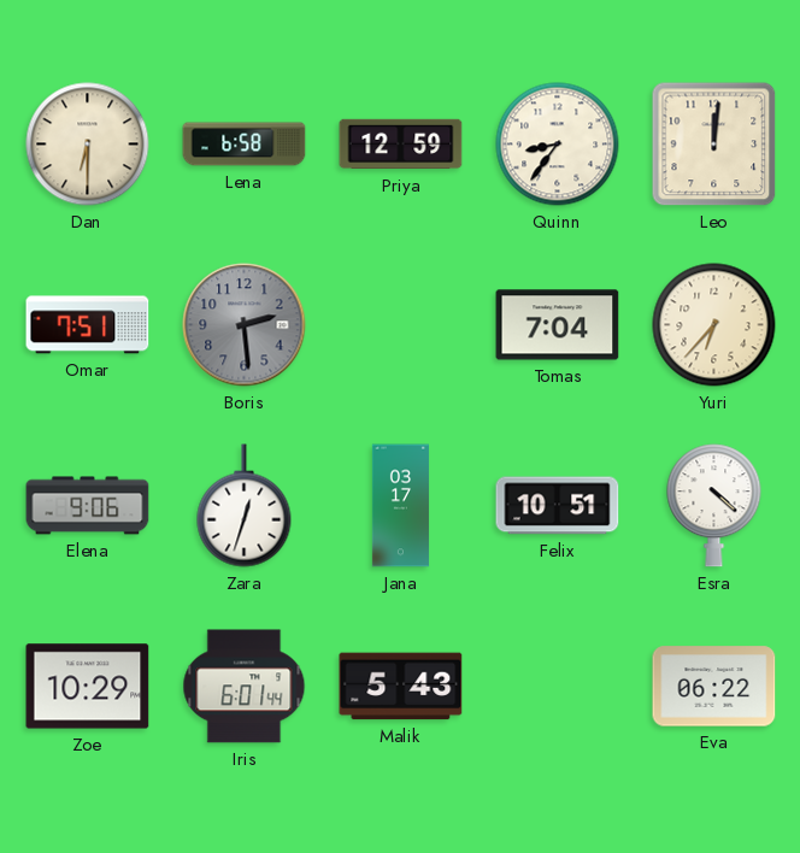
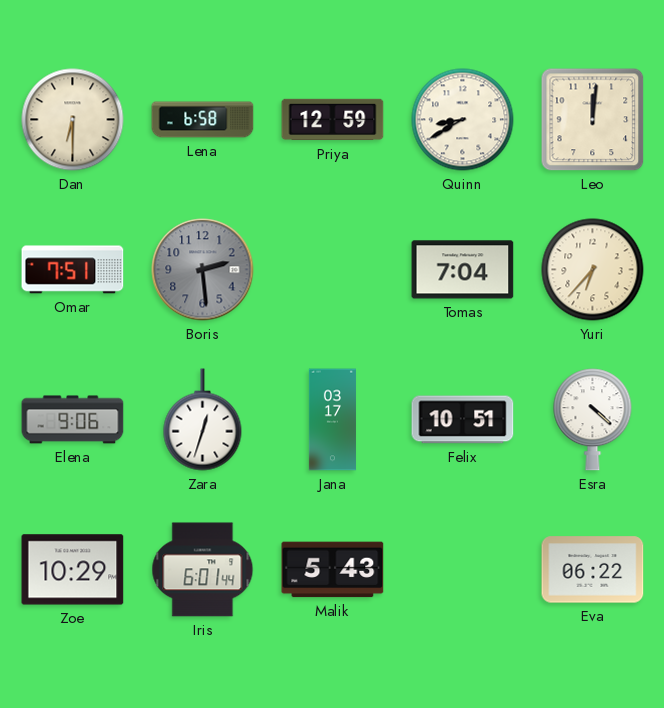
Quinn: 8:36 -> 8:40
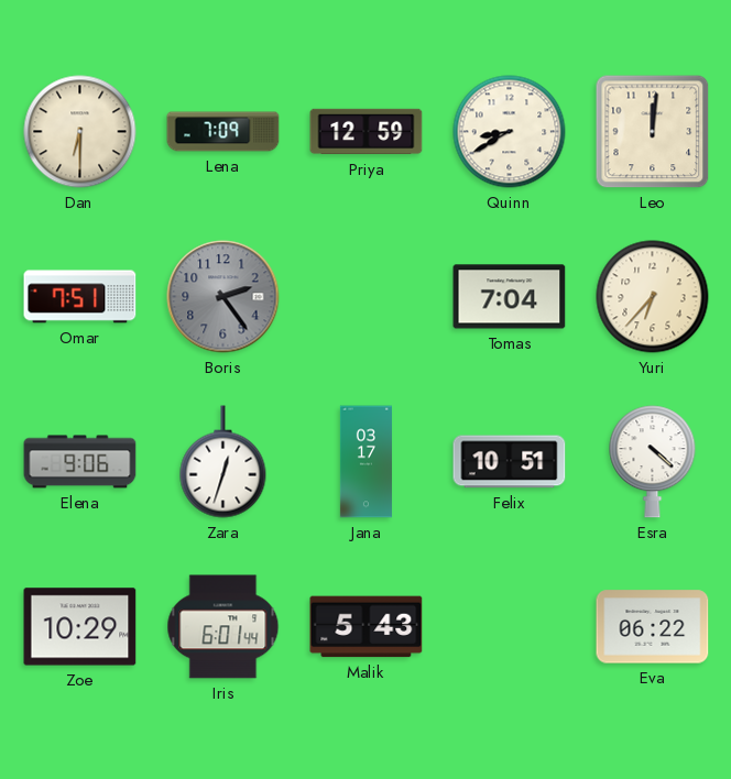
Lena: 6:58 -> 7:09
Boris: 2:29 -> 2:24
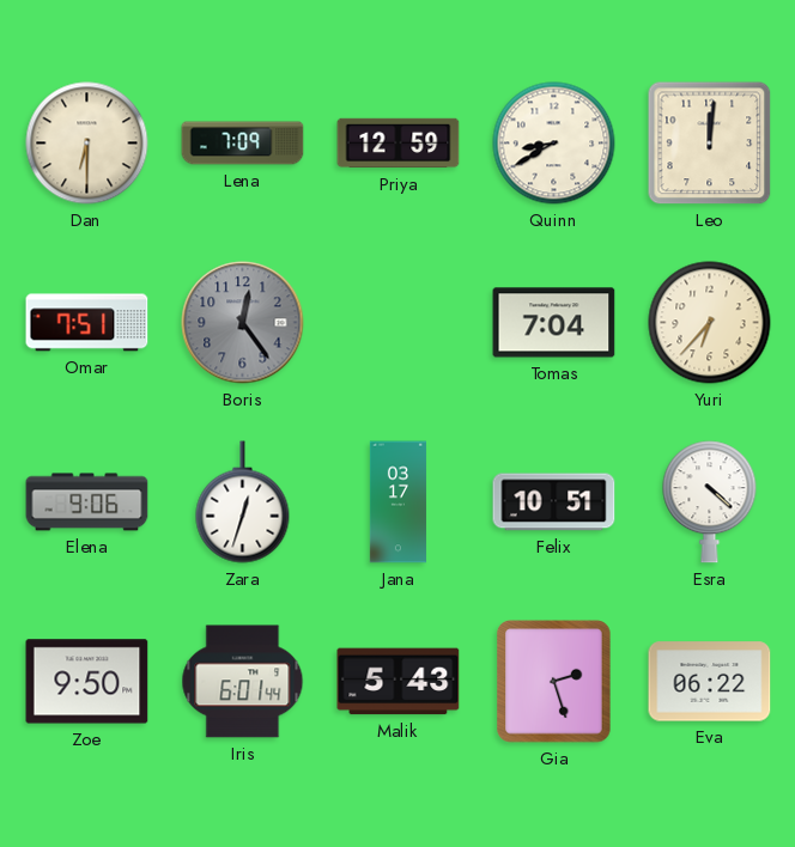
Boris: 2:24 -> 12:24
Zoe: 10:29 -> 9:50
Gia: none -> 2:27
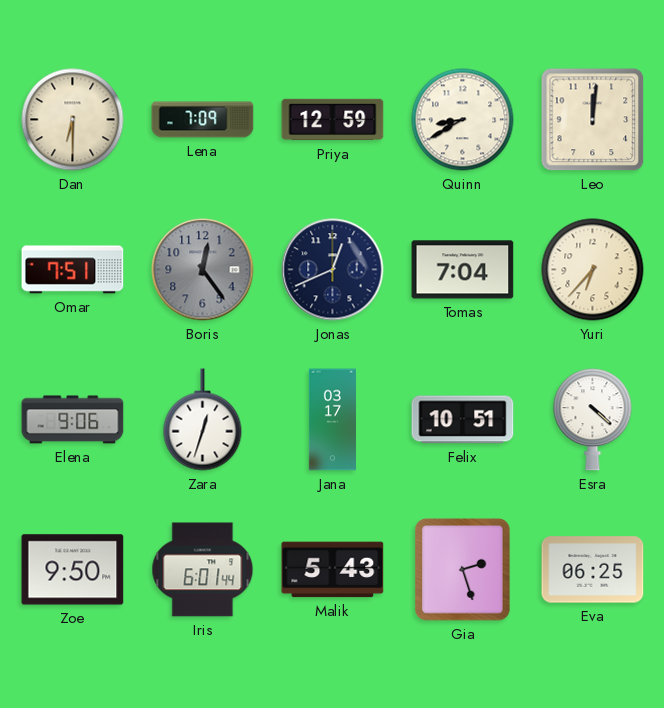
Jonas: none -> 12:41
Eva: 06:22 -> 06:25
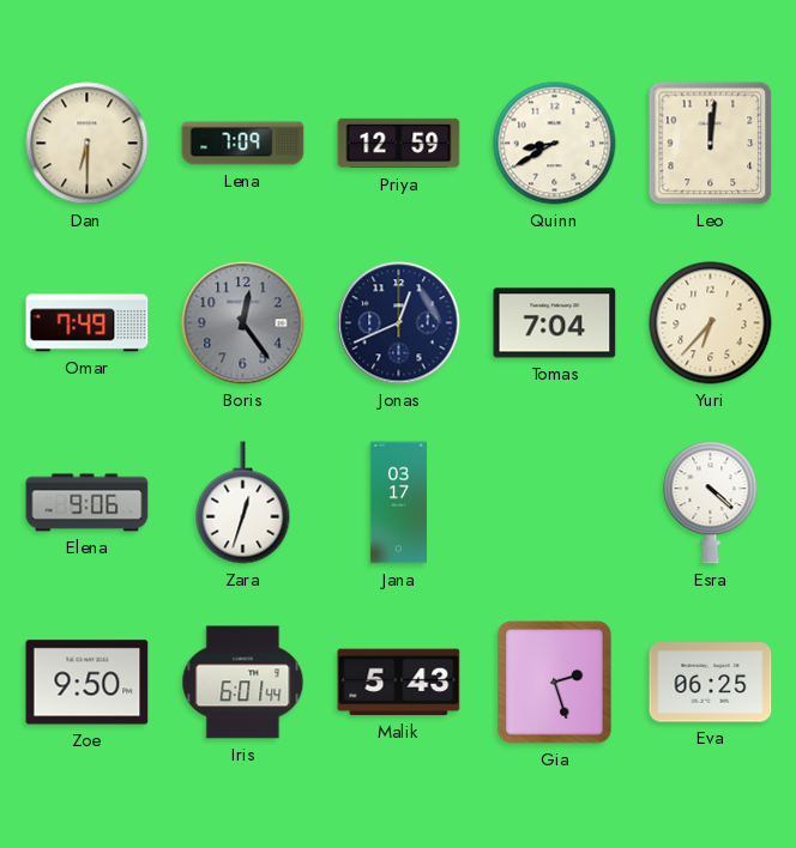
Omar: 7:51 -> 7:49
Felix: 10:51 -> none
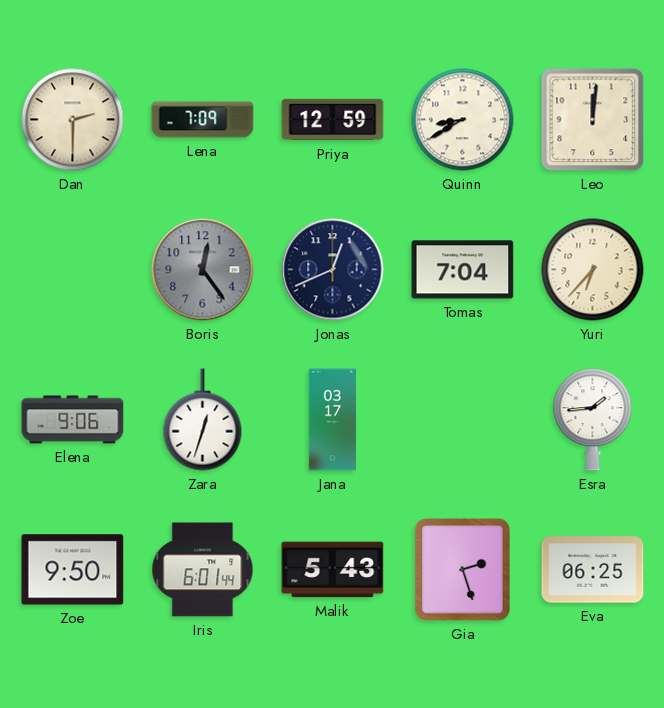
Dan: 6:30 -> 2:30
Omar: 7:49 -> none
Esra: 4:22 -> 1:44
